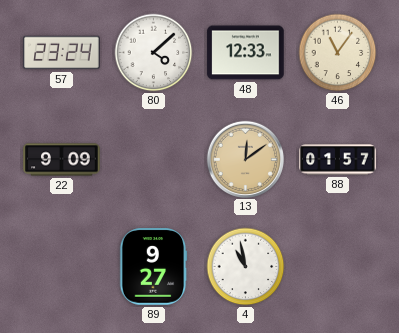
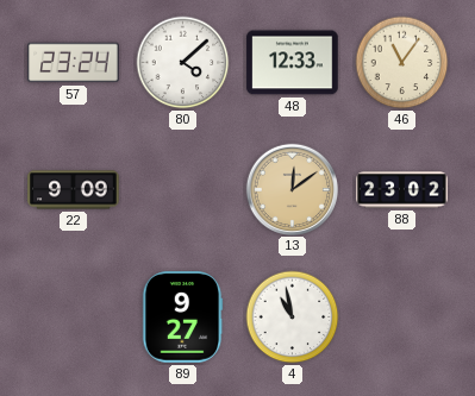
88: 01:57 -> 23:02
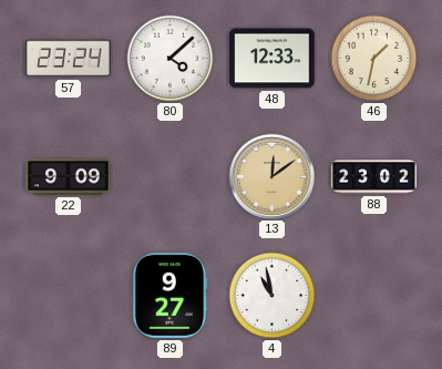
46: 11:06 -> 1:32
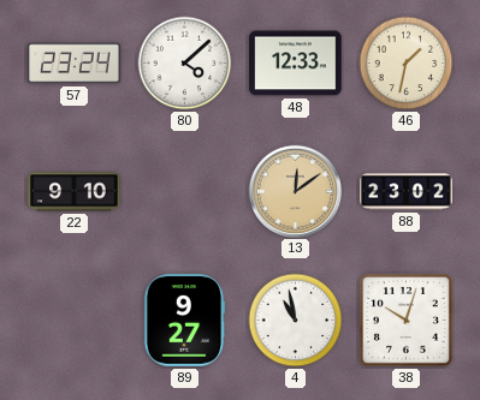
22: 9:09 -> 9:10
38: none -> 10:03
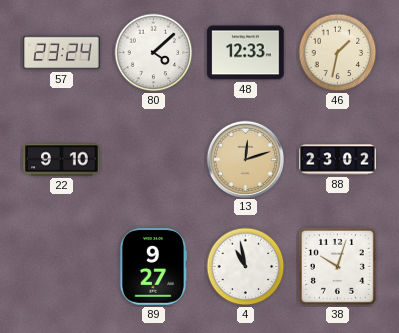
13: 12:09 -> 12:12
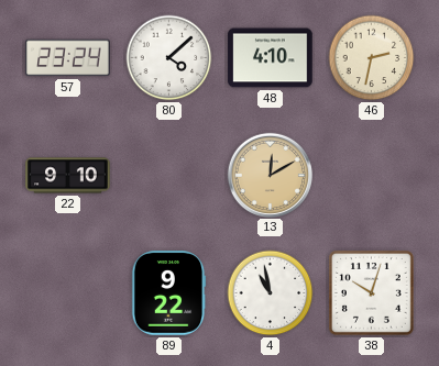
48: 12:33 -> 4:10
46: 1:32 -> 2:32
13: 12:12 -> 12:10
88: 23:02 -> none
89: 9:27 -> 9:22
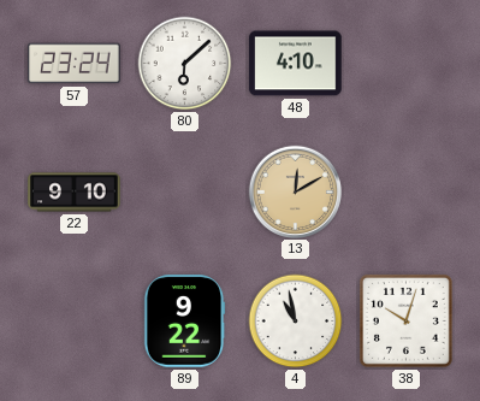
80: 4:08 -> 6:08
46: 2:32 -> none
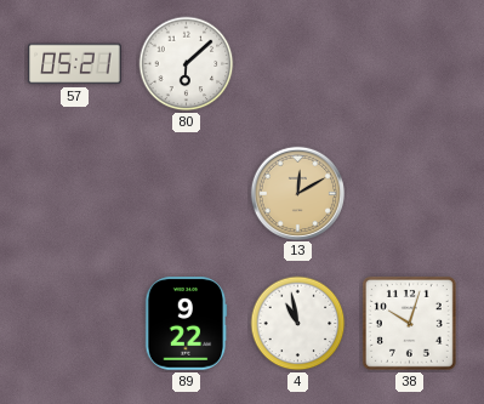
57: 23:24 -> 05:21
48: 4:10 -> none
22: 9:10 -> none
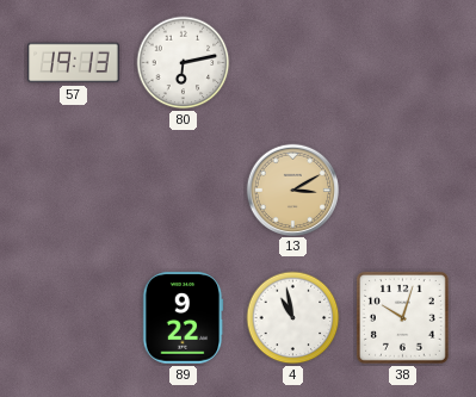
57: 05:21 -> 19:13
80: 6:08 -> 6:13
13: 12:10 -> 3:10
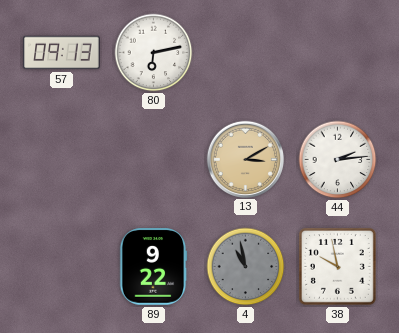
57: 19:13 -> 09:13
44: none -> 2:14
4 dial: white -> grey
38: 10:03 -> 9:58
